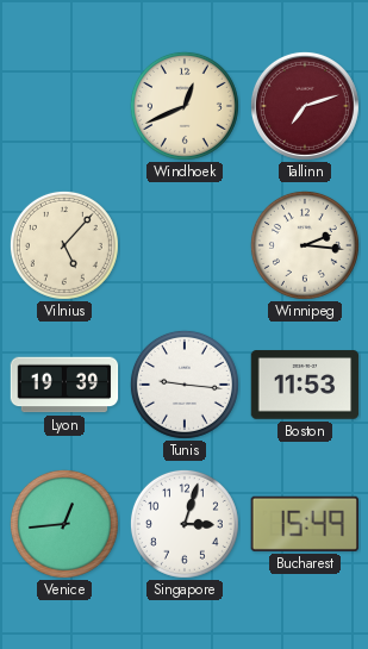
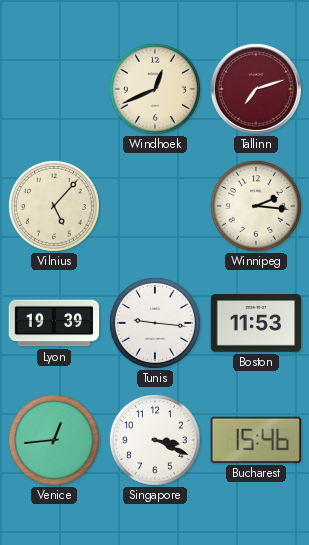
Singapore: 3:03 -> 3:19
Bucharest: 15:49 -> 15:46
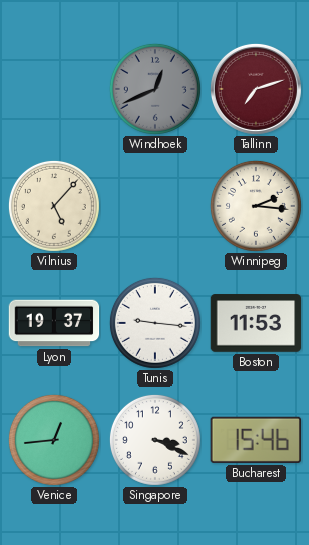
Windhoek dial: cream -> grey
Lyon: 19:39 -> 19:37
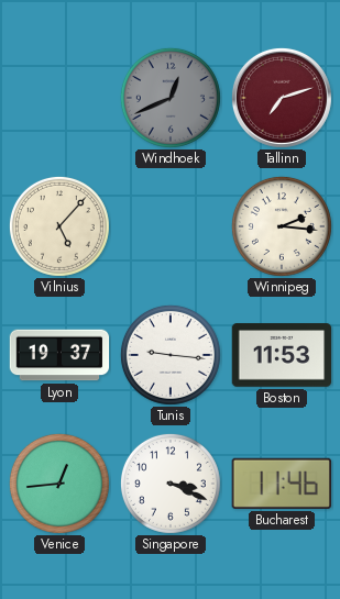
Bucharest: 15:46 -> 11:46
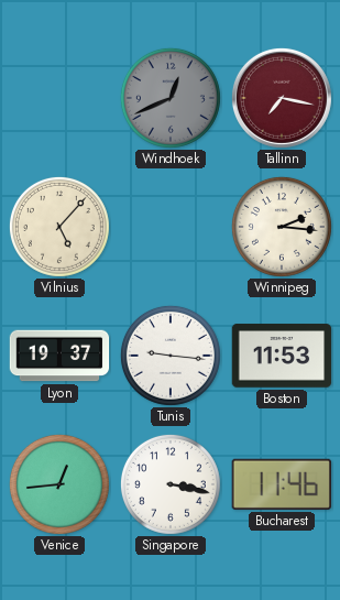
Tallinn: 7:12 -> 7:17
Singapore: 3:19 -> 3:17
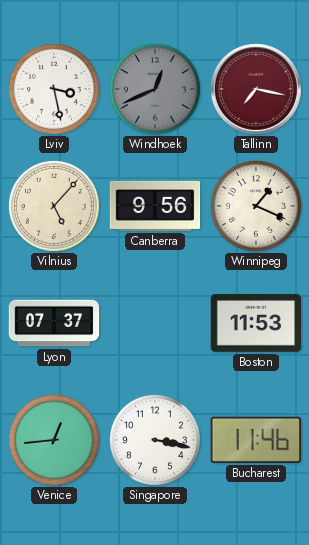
Lviv: none -> 3:28
Canberra: none -> 9:56
Winnipeg: 2:16 -> 1:19
Lyon: 19:37 -> 07:37
Tunis: 9:16 -> none
